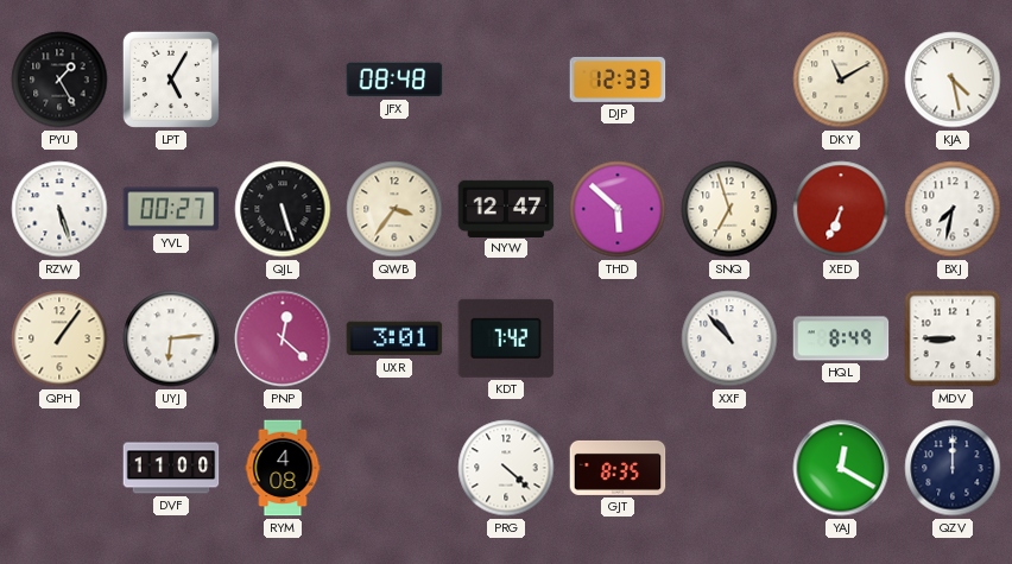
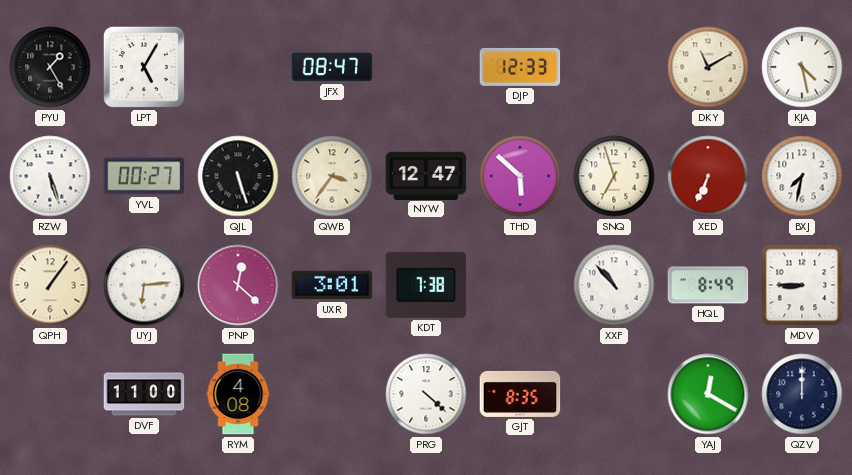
JFX: 08:48 -> 08:47
KDT: 7:42 -> 7:38
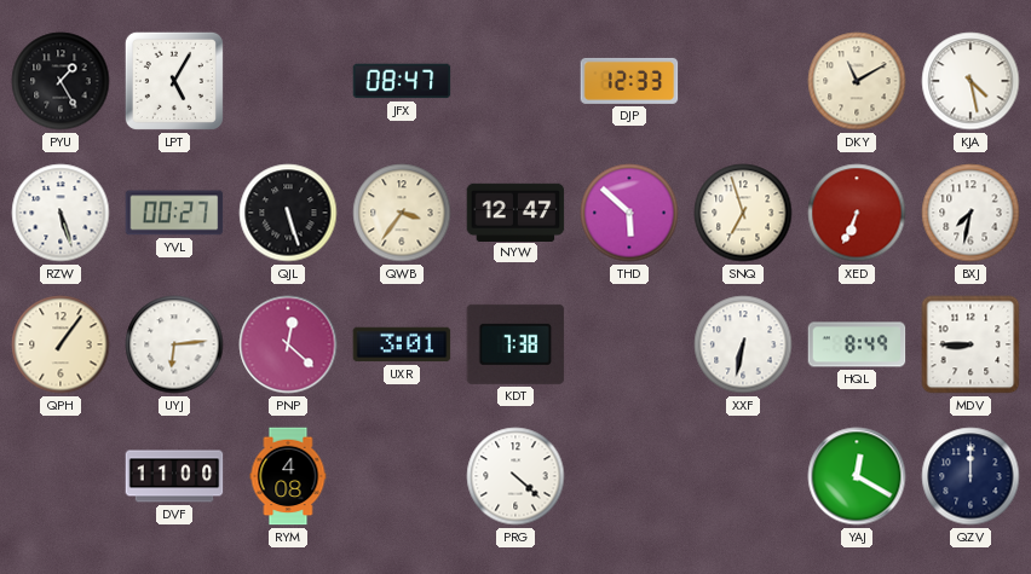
XXF: 10:53 -> 6:32
GJT: 8:35 -> none
